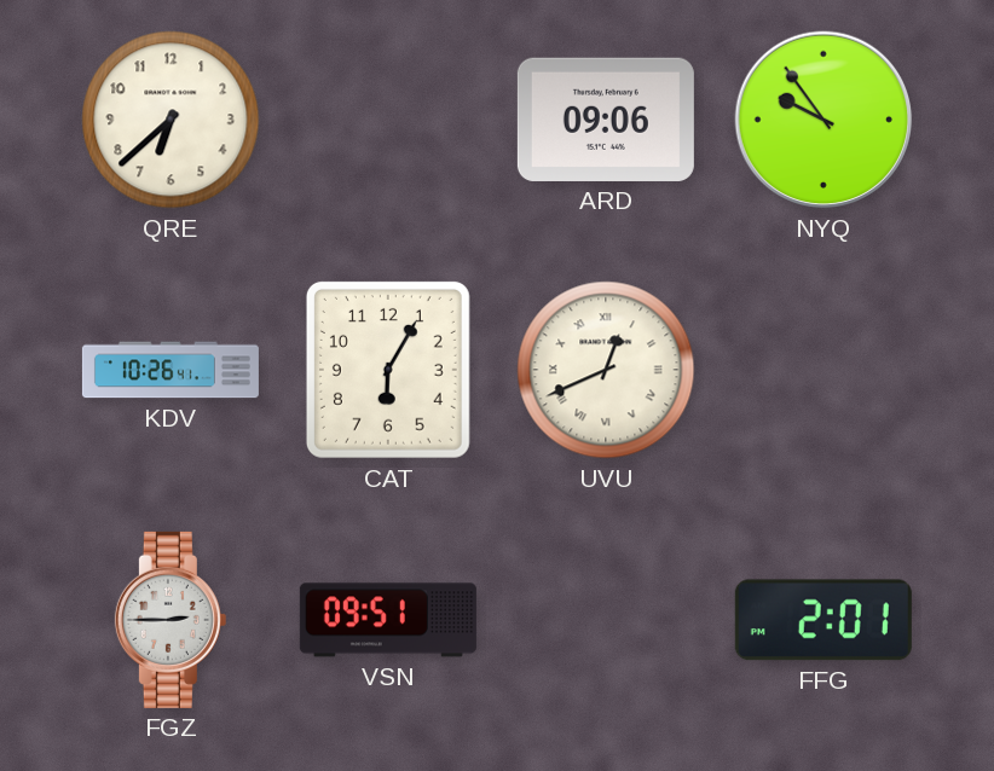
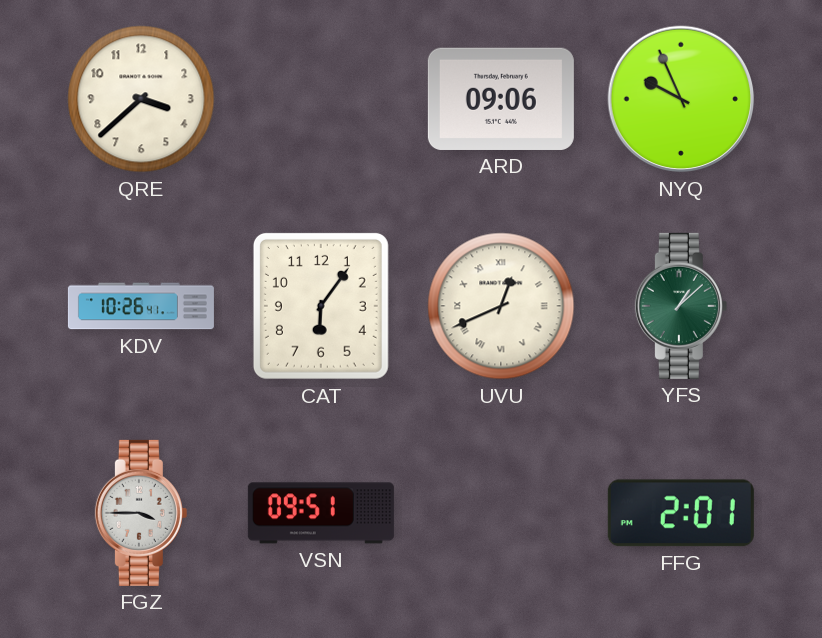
QRE: 6:38 -> 3:38
NYQ: 9:54 -> 9:56
CAT: 6:05 -> 6:06
YFS: none -> 1:08
FGZ: 2:45 -> 3:45
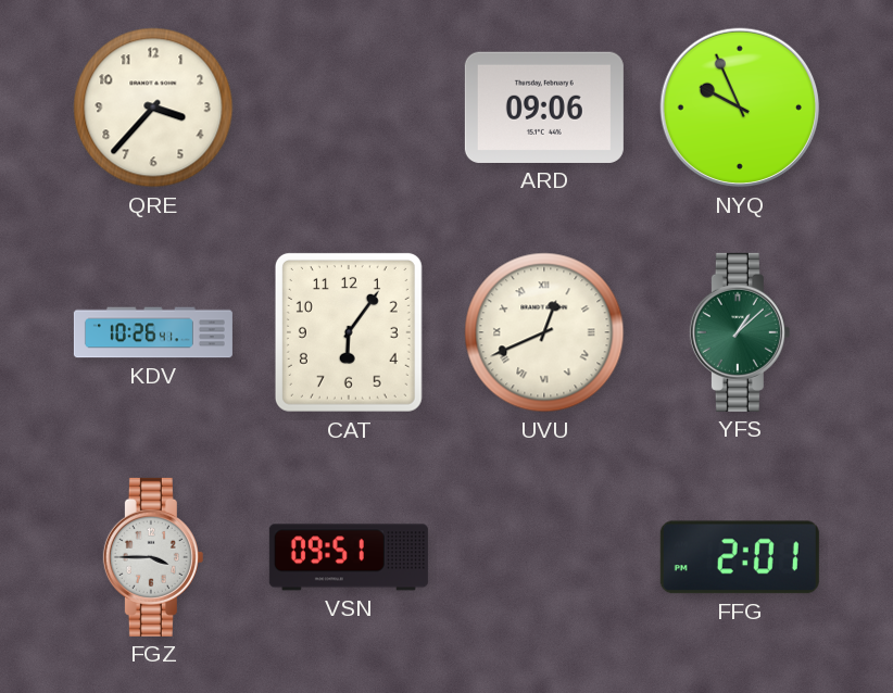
QRE: 3:38 -> 3:37
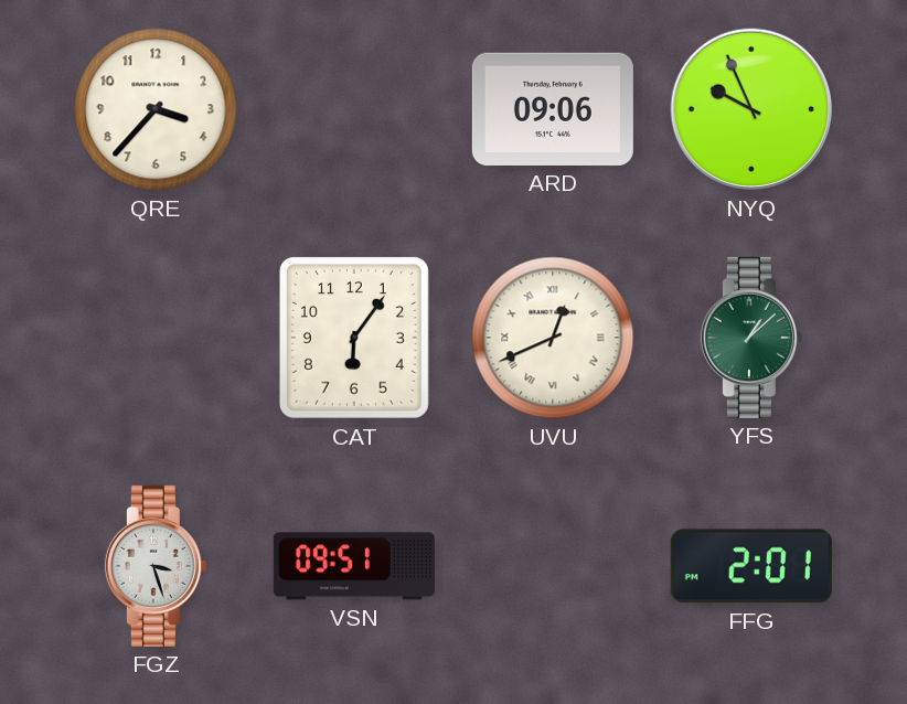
KDV: 10:26 -> none
FGZ: 3:45 -> 3:27
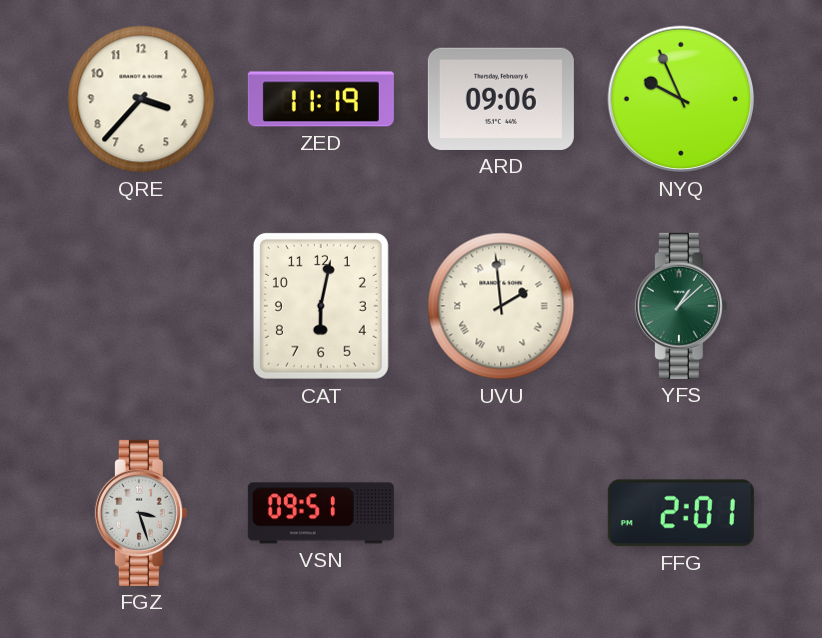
ZED: none -> 11:19
CAT: 6:06 -> 6:02
UVU: 12:41 -> 1:59
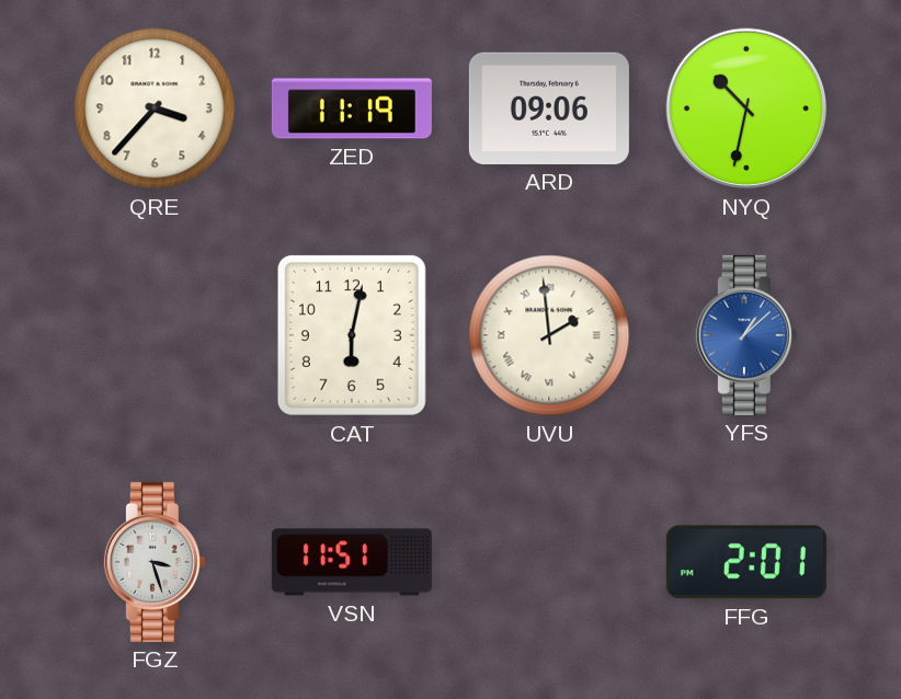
NYQ: 9:56 -> 10:32
YFS dial: green -> blue
VSN: 09:51 -> 11:51
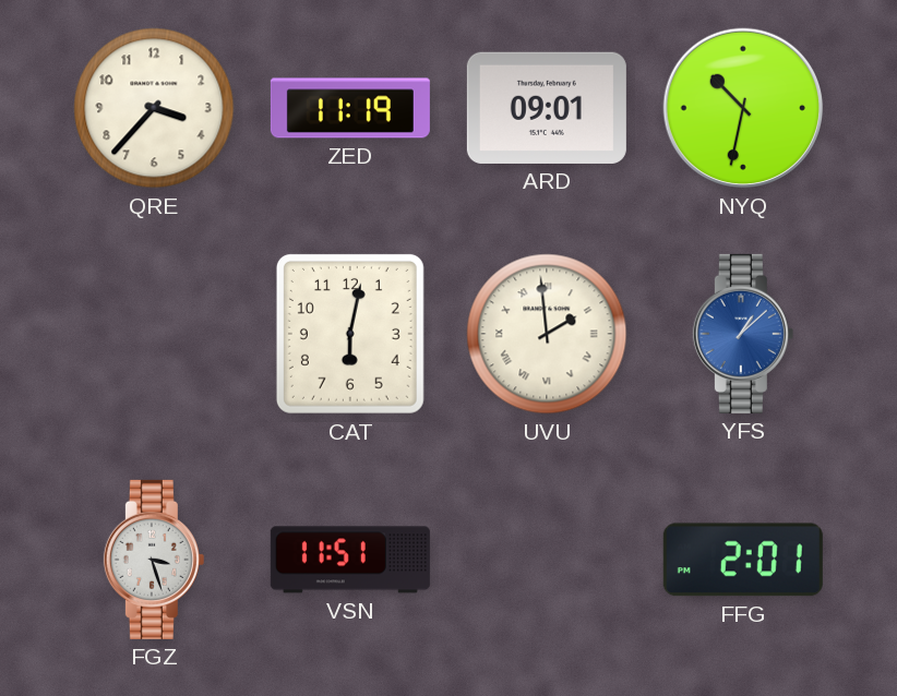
ARD: 09:06 -> 09:01
